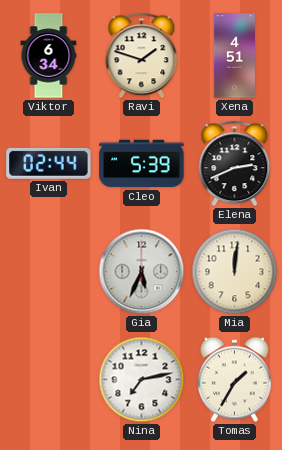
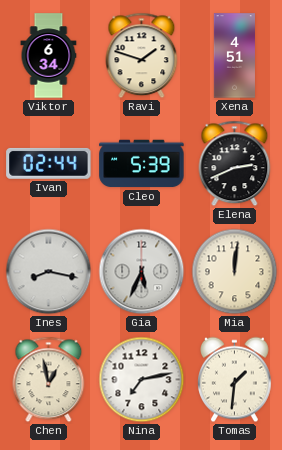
Ines: none -> 8:17
Chen: none -> 12:58
Tomas: 1:35 -> 1:31
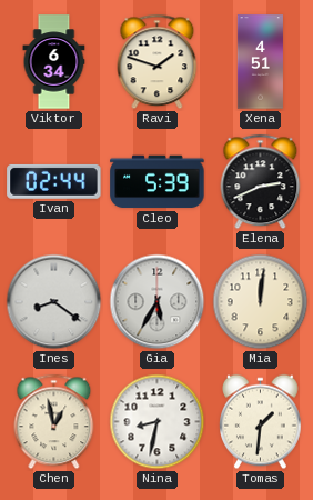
Ines: 8:17 -> 8:21
Gia: 5:34 -> 5:35
Nina: 7:13 -> 8:32
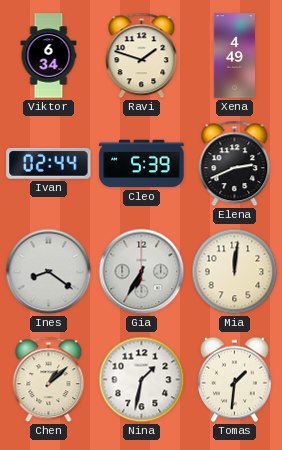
Xena: 4:51 -> 4:49
Gia: 5:35 -> 6:35
Chen: 12:58 -> 1:08
Nina: 8:32 -> 1:32
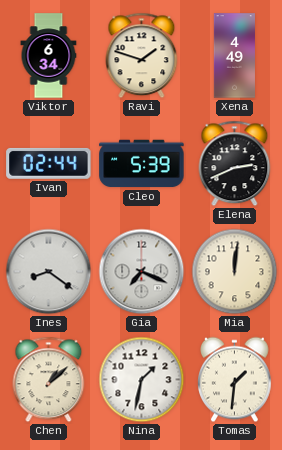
Gia: 6:35 -> 7:19
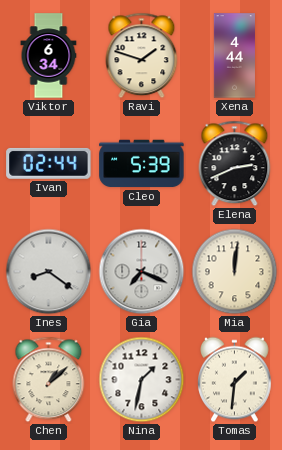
Xena: 4:49 -> 4:44
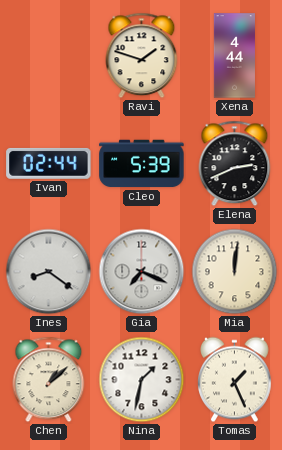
Viktor: 6:34 -> none
Tomas: 1:31 -> 1:26
